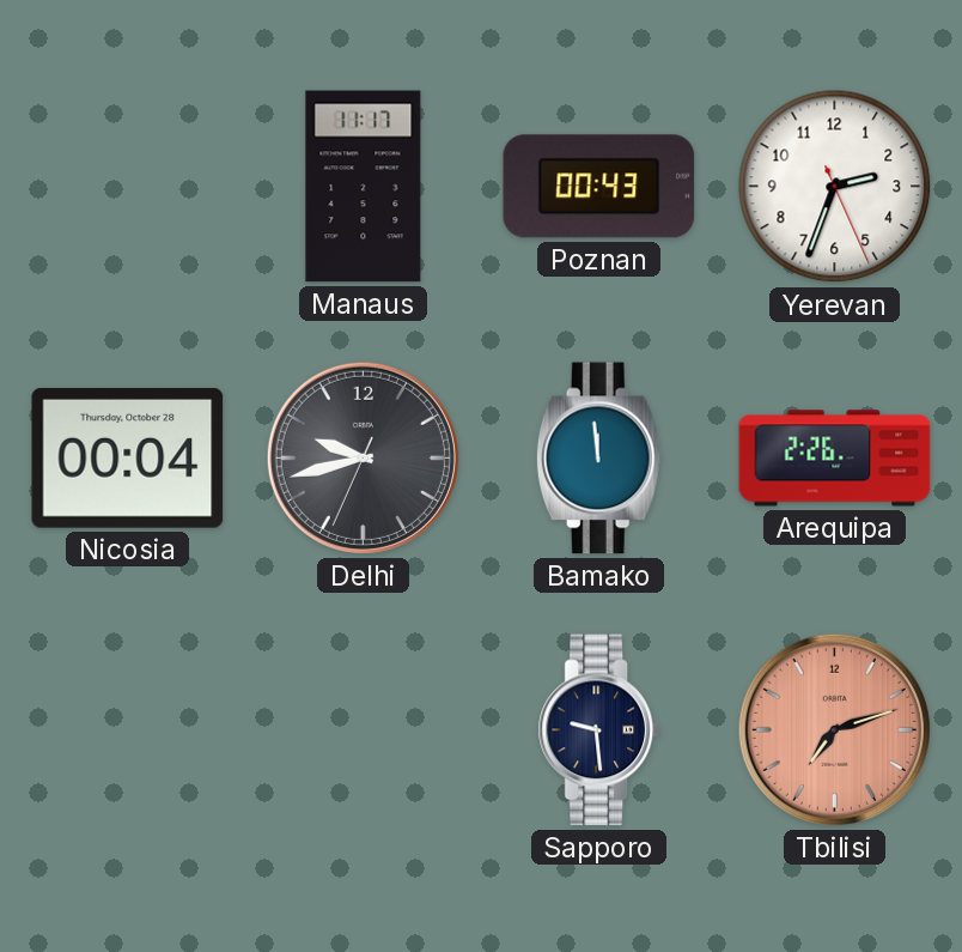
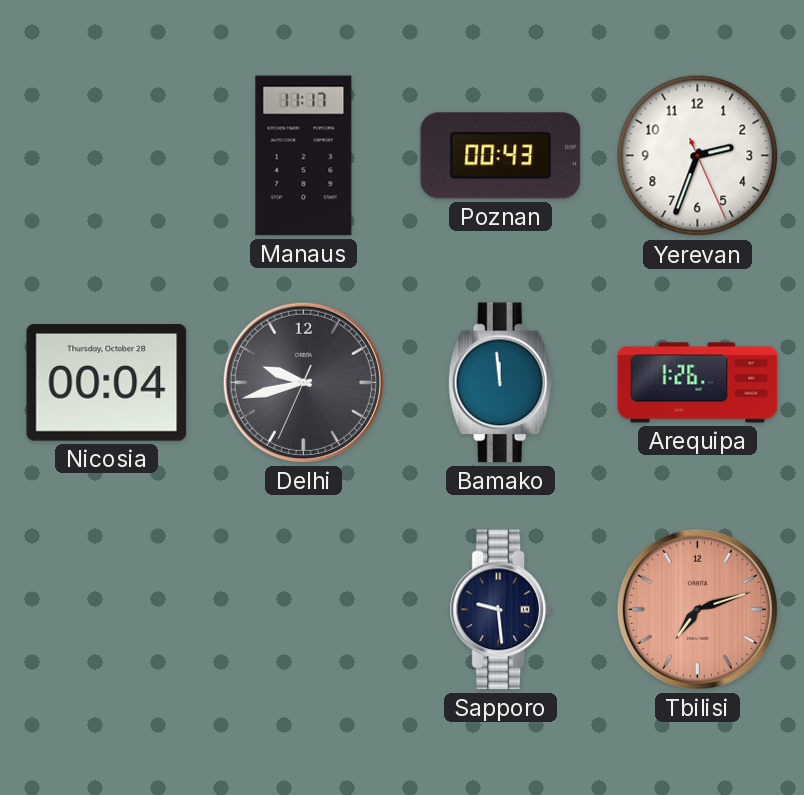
Arequipa: 2:26 -> 1:26
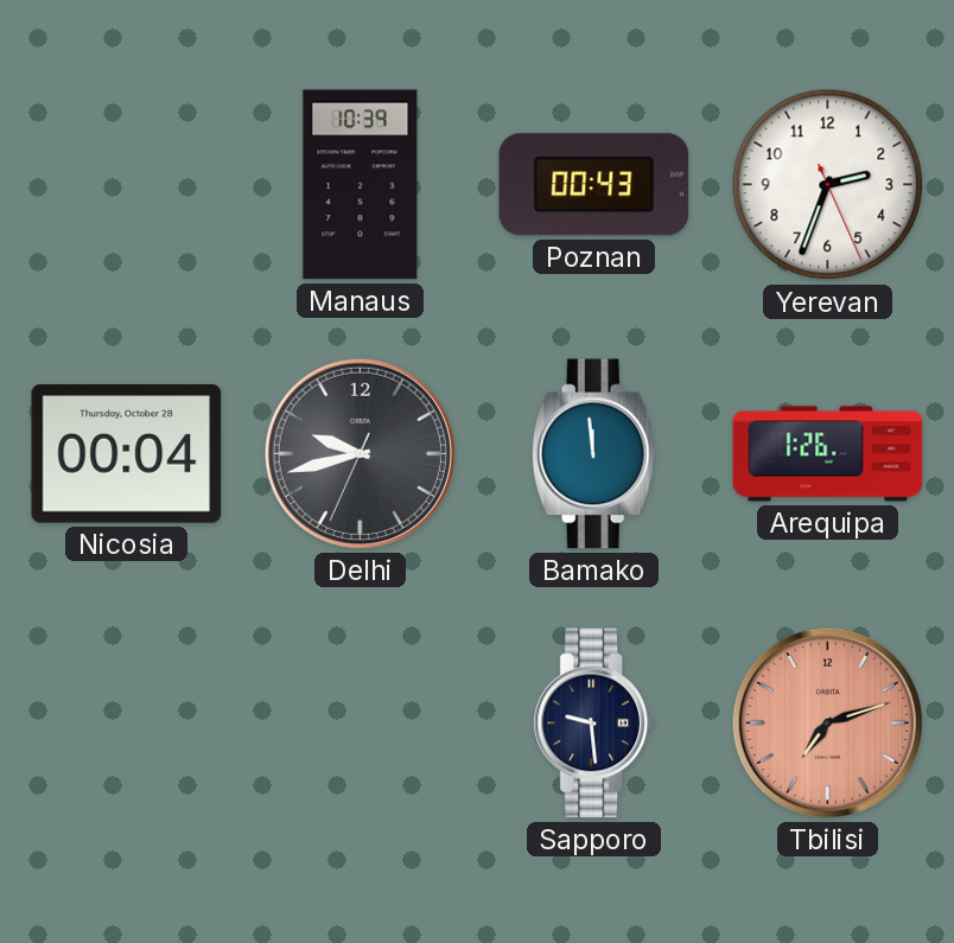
Manaus: 11:17 -> 10:39
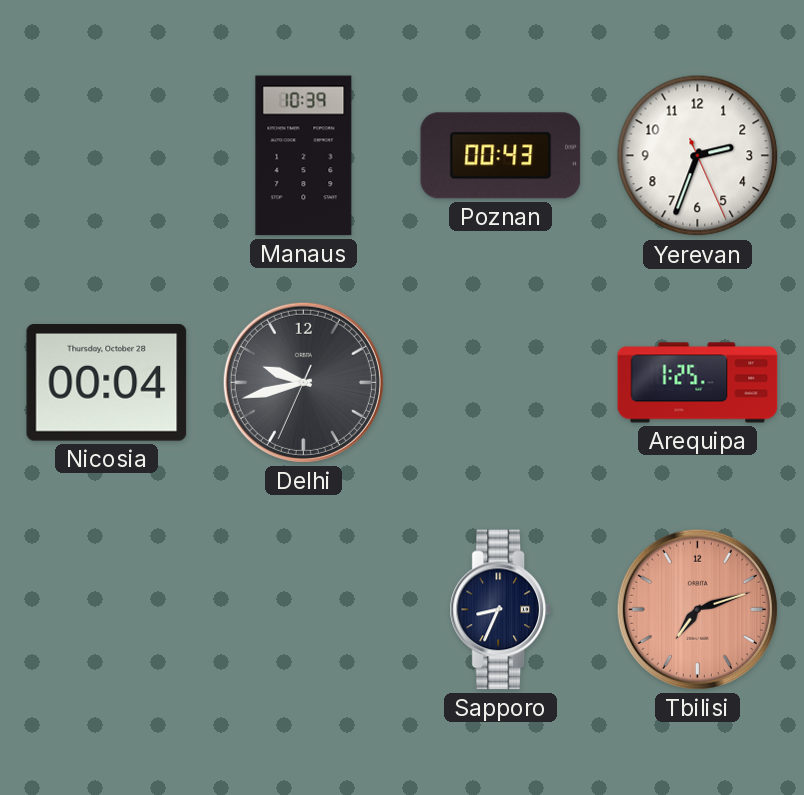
Bamako: 11:59 -> none
Arequipa: 1:26 -> 1:25
Sapporo: 9:29 -> 8:34
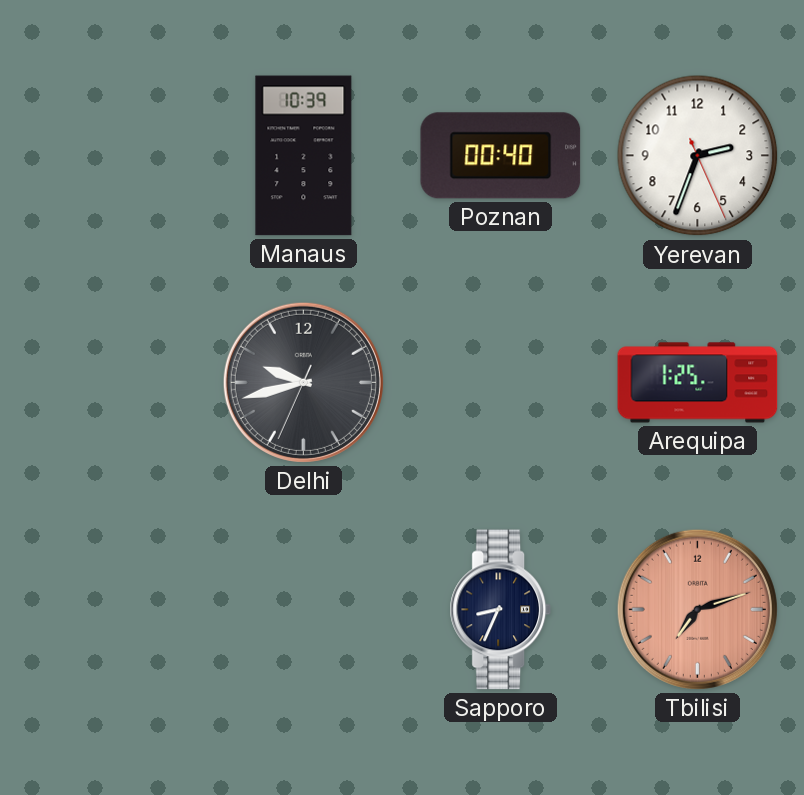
Poznan: 00:43 -> 00:40
Nicosia: 00:04 -> none
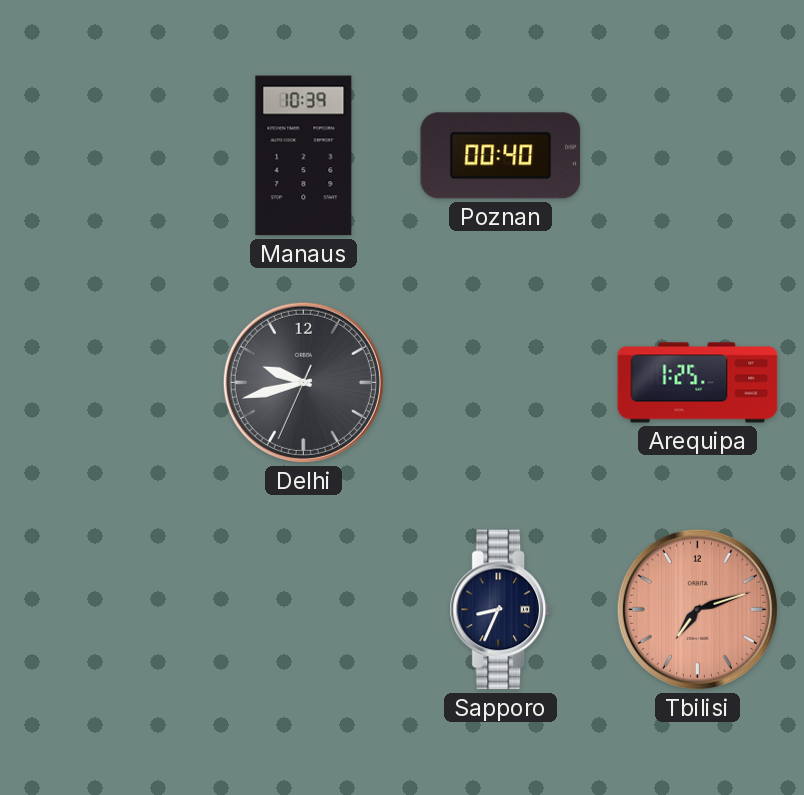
Yerevan: 2:33 -> none
